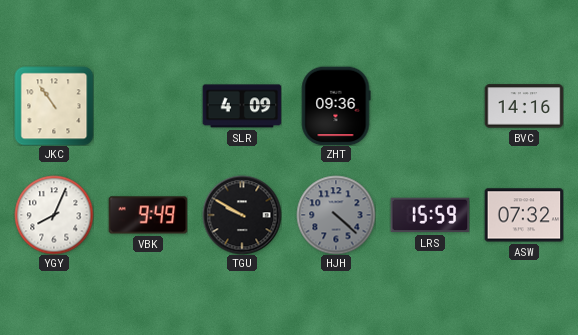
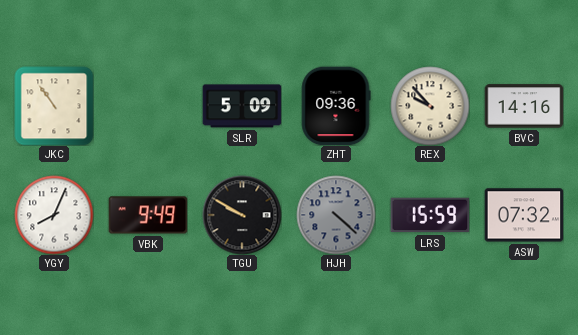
SLR: 4:09 -> 5:09
REX: none -> 9:53
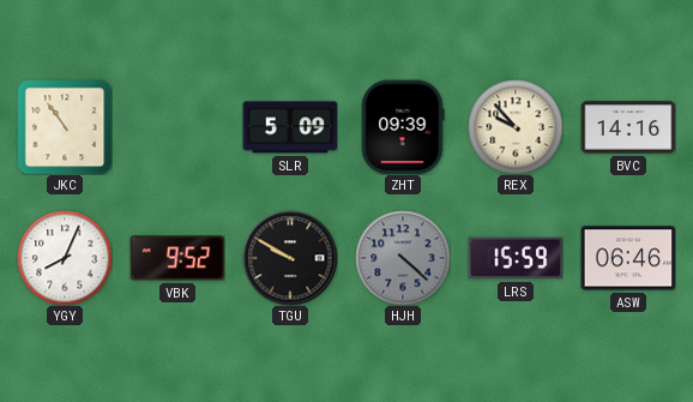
ZHT: 09:36 -> 09:39
VBK: 9:49 -> 9:52
ASW: 07:32 -> 06:46
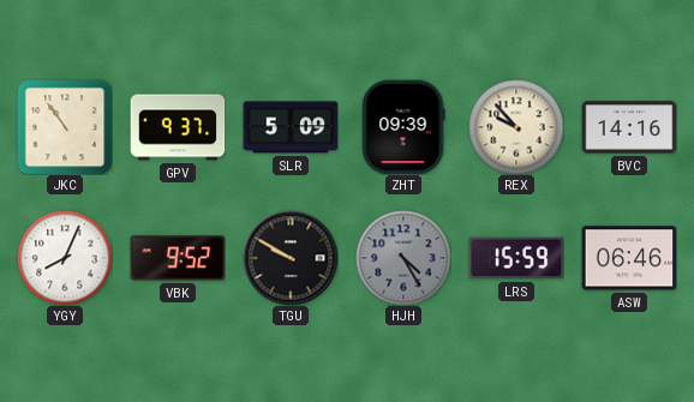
GPV: none -> 9:37
HJH: 4:22 -> 4:25
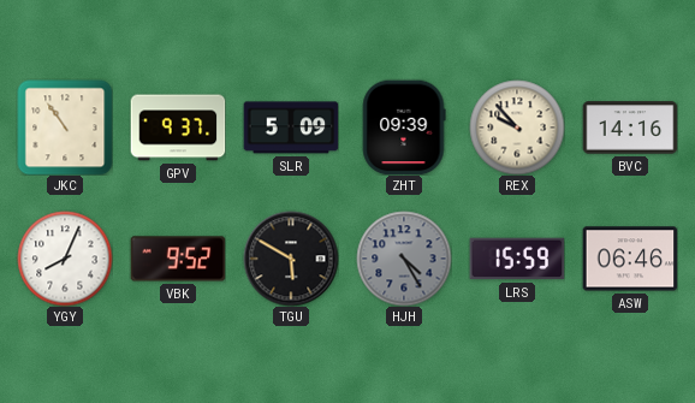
TGU: 9:50 -> 5:50
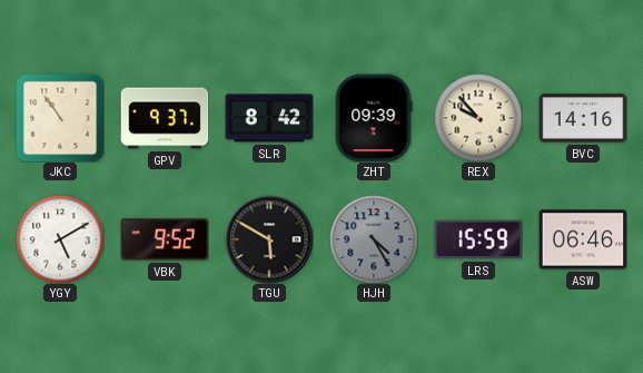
SLR: 5:09 -> 8:42
YGY: 8:04 -> 5:10
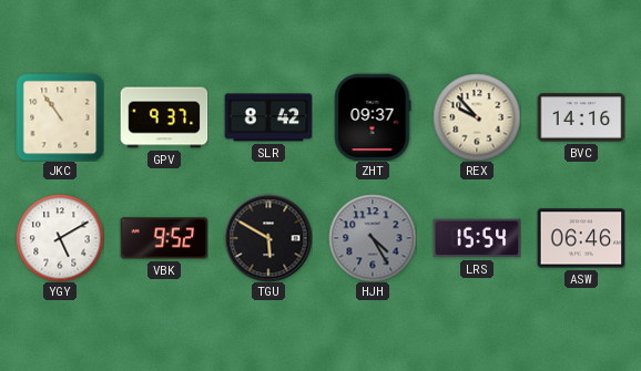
ZHT: 09:39 -> 09:37
LRS: 15:59 -> 15:54
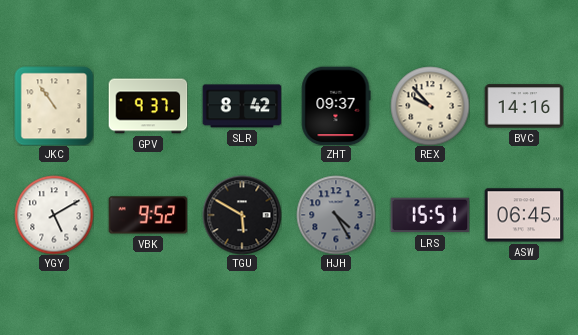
LRS: 15:54 -> 15:51
ASW: 06:46 -> 06:45
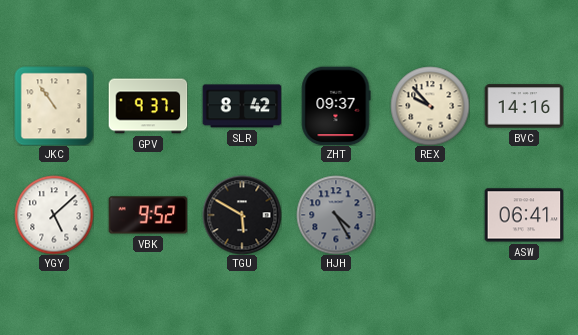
YGY: 5:10 -> 5:08
LRS: 15:51 -> none
ASW: 06:45 -> 06:41
